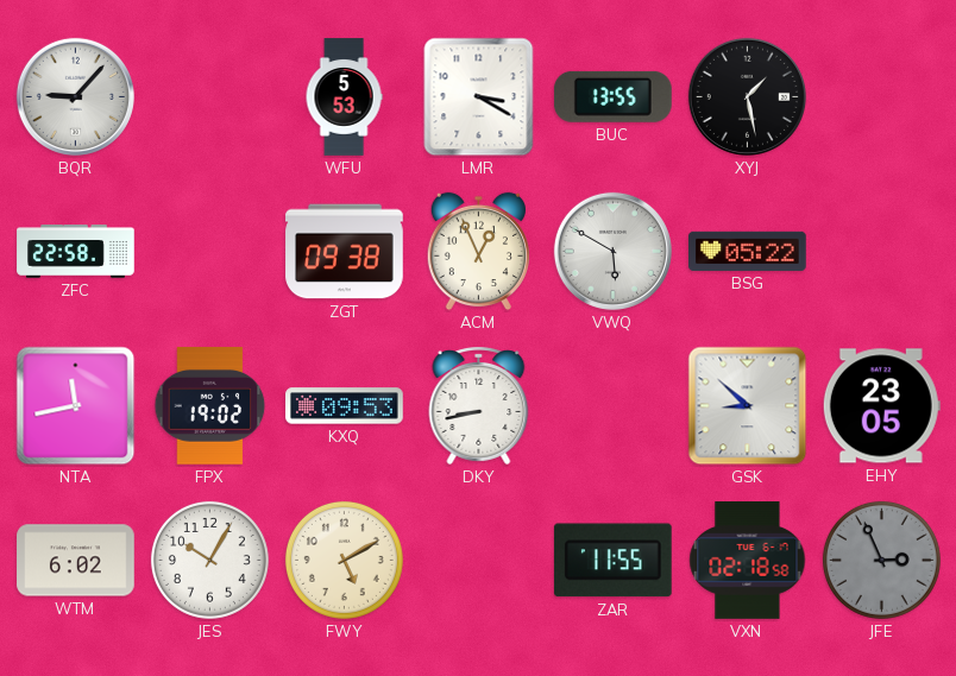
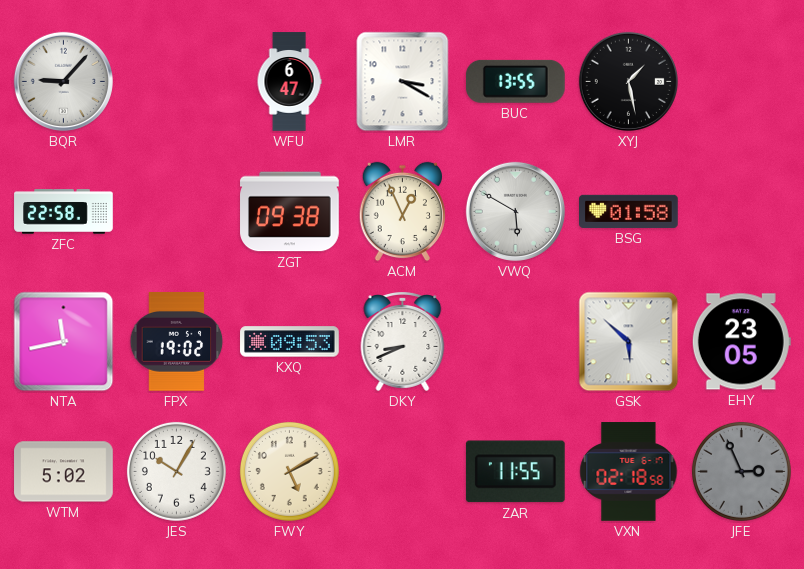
WFU: 5:53 -> 6:47
BSG: 05:22 -> 01:58
DKY: 8:43 -> 8:41
GSK: 8:52 -> 5:52
WTM: 6:02 -> 5:02
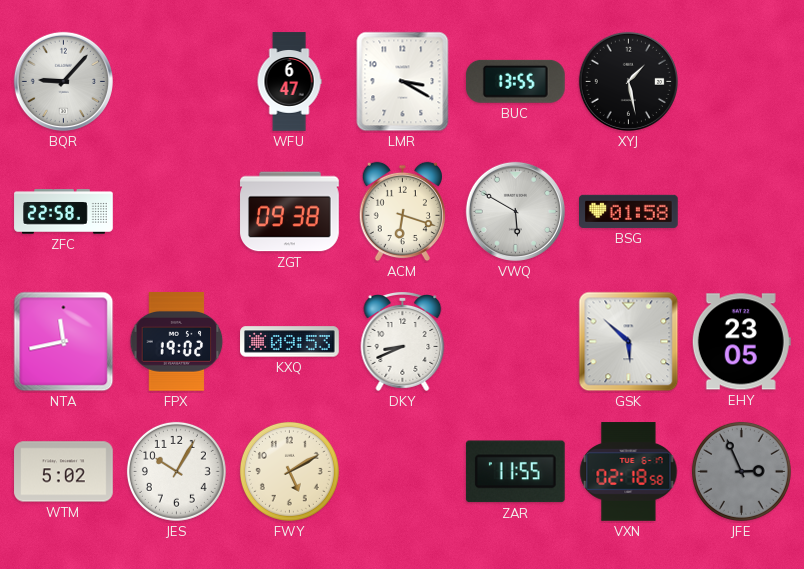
ACM: 12:56 -> 6:18
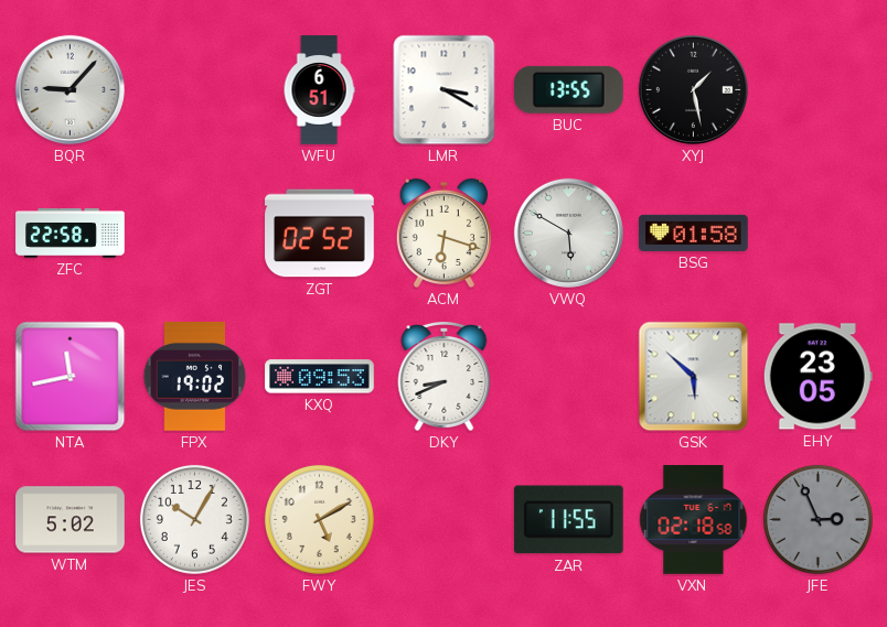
WFU: 6:47 -> 6:51
ZGT: 09:38 -> 02:52
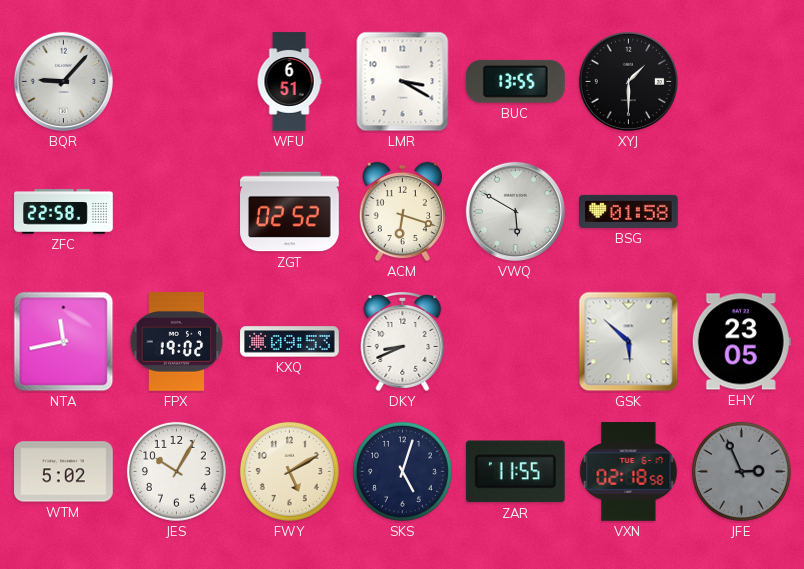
XYJ: 1:28 -> 1:30
SKS: none -> 5:03
